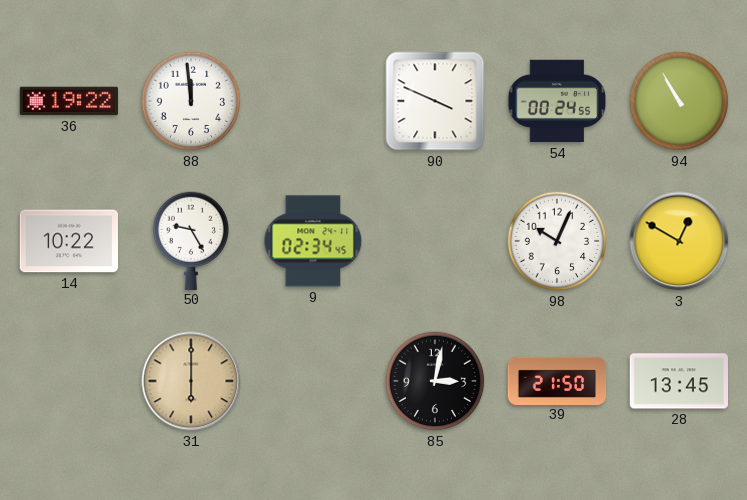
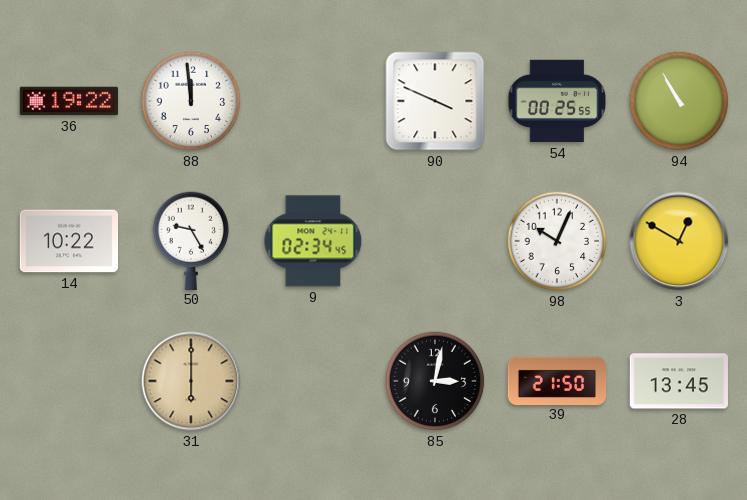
54: 00:24 -> 00:25
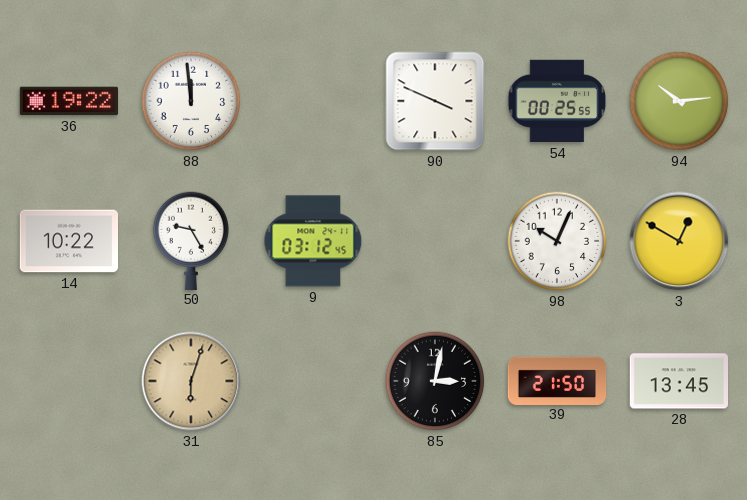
94: 10:55 -> 10:14
9: 02:34 -> 03:12
31: 6:00 -> 6:03
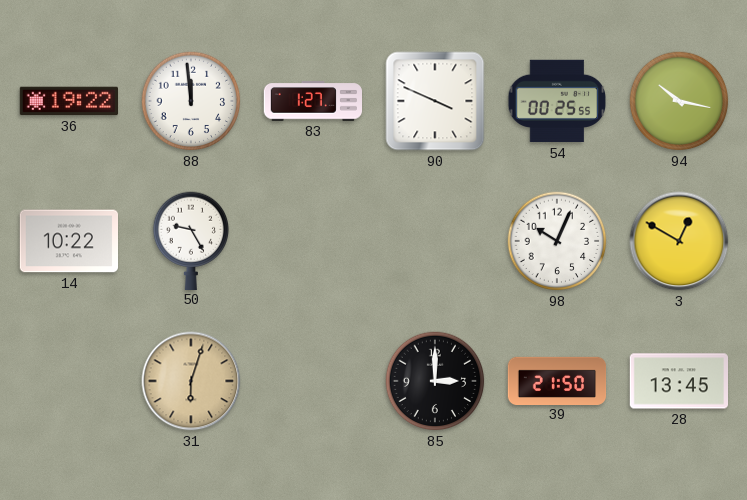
83: none -> 1:27
94: 10:14 -> 10:17
9: 03:12 -> none
85: 3:02 -> 3:00
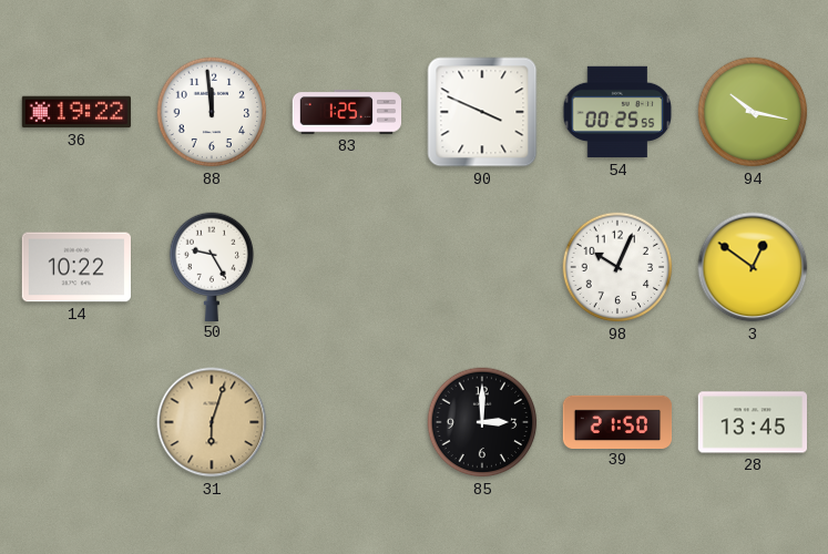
83: 1:27 -> 1:25
3: 12:50 -> 12:51
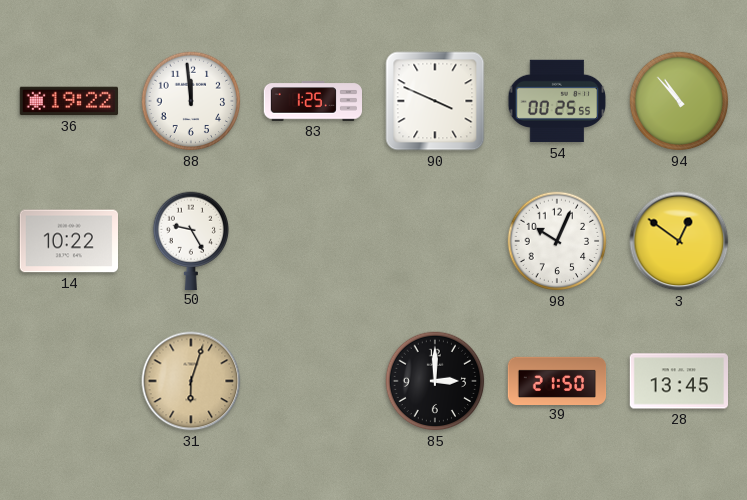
94: 10:17 -> 10:53
